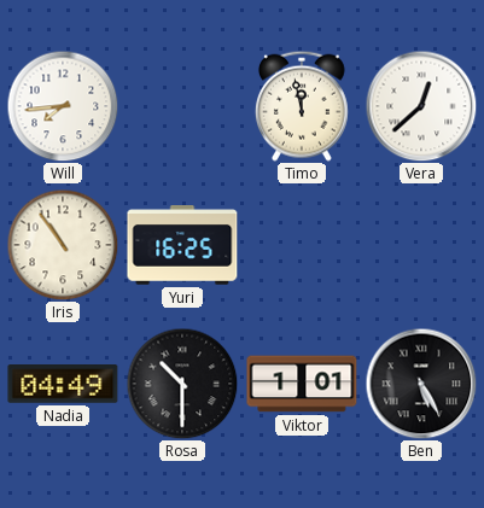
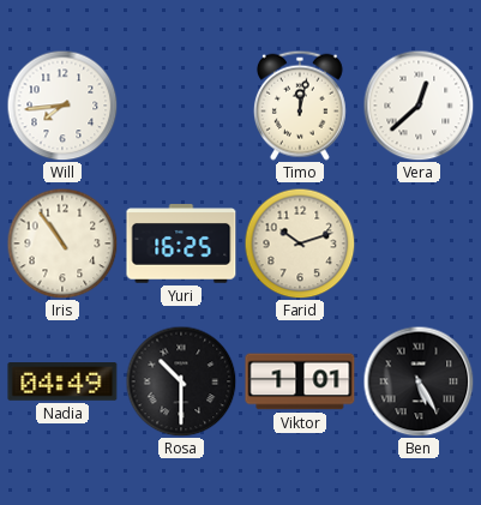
Timo: 11:58 -> 12:02
Farid: none -> 10:12
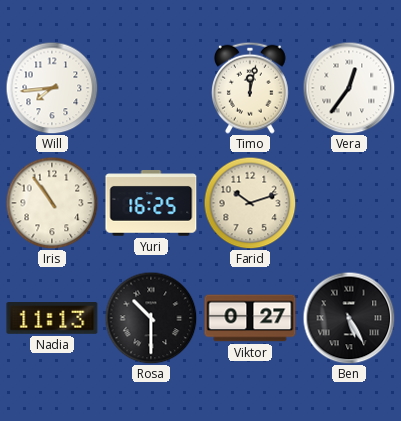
Vera: 12:38 -> 12:36
Nadia: 04:49 -> 11:13
Viktor: 1:01 -> 0:27
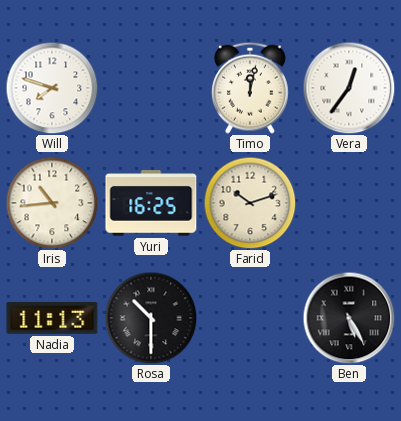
Will: 7:44 -> 7:48
Iris: 10:54 -> 10:44
Viktor: 0:27 -> none
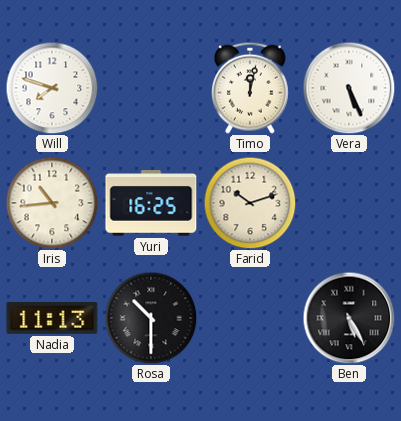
Vera: 12:36 -> 5:26
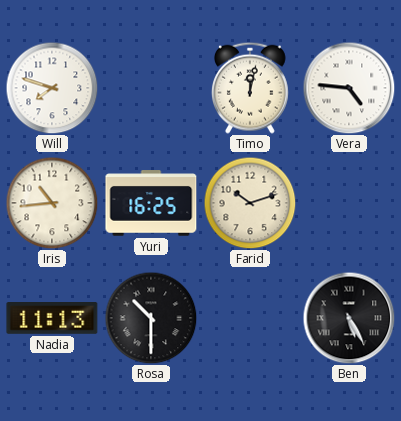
Vera: 5:26 -> 4:46
